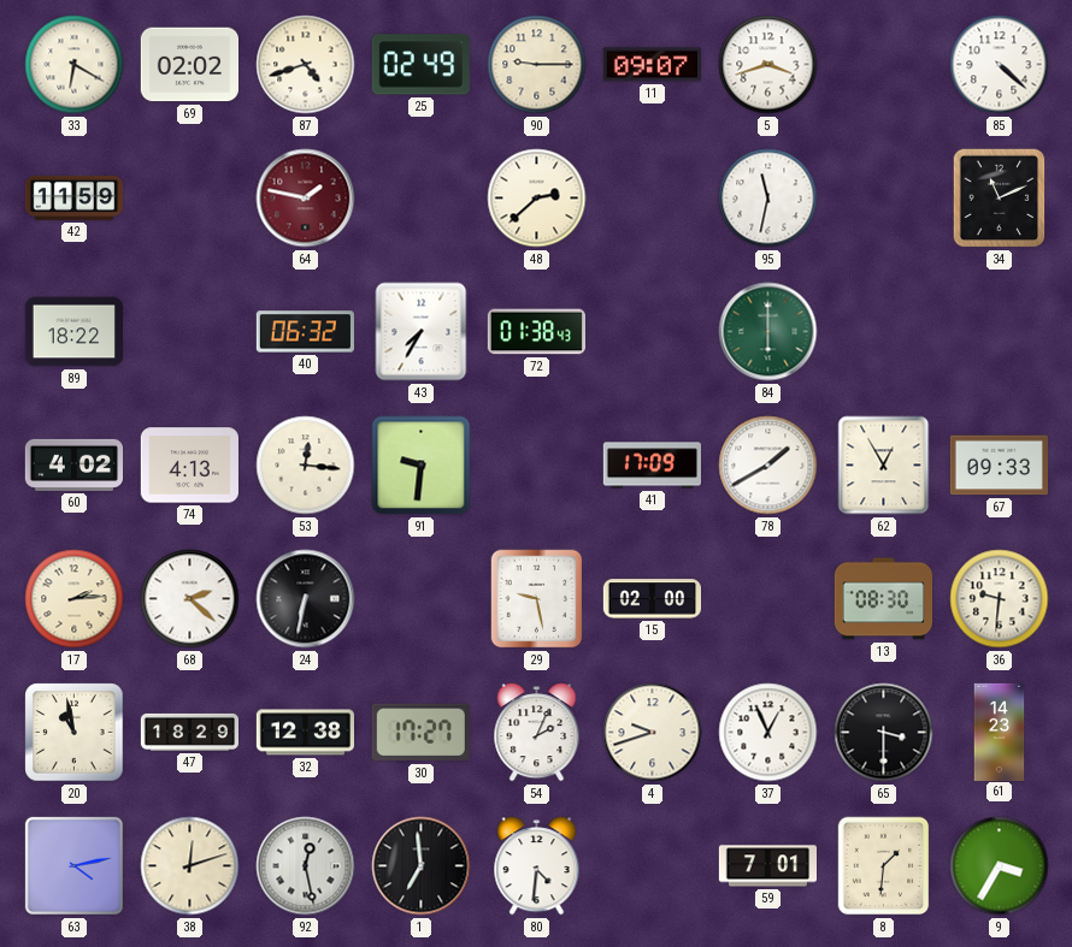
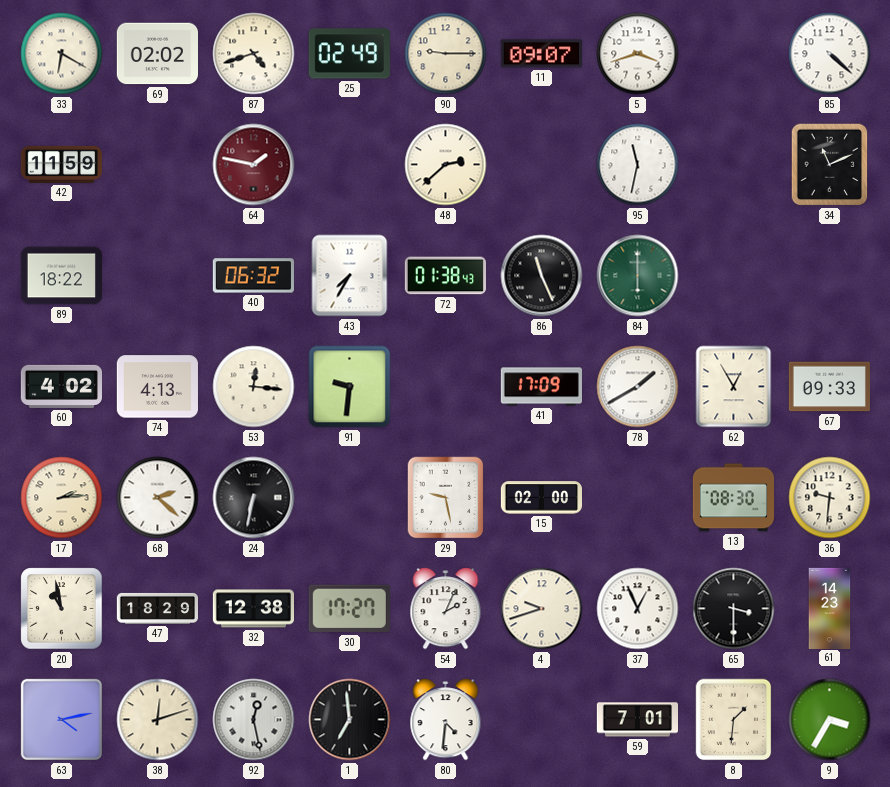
86: none -> 11:26
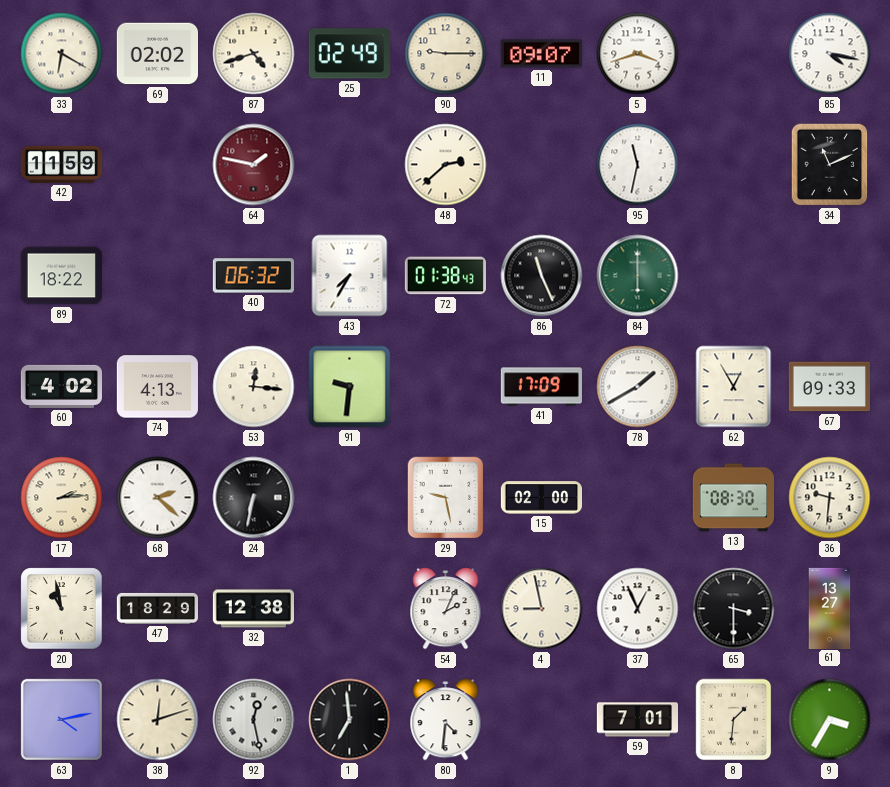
85: 4:22 -> 4:17
30: 17:27 -> none
4: 9:42 -> 8:58
61: 14:23 -> 13:27
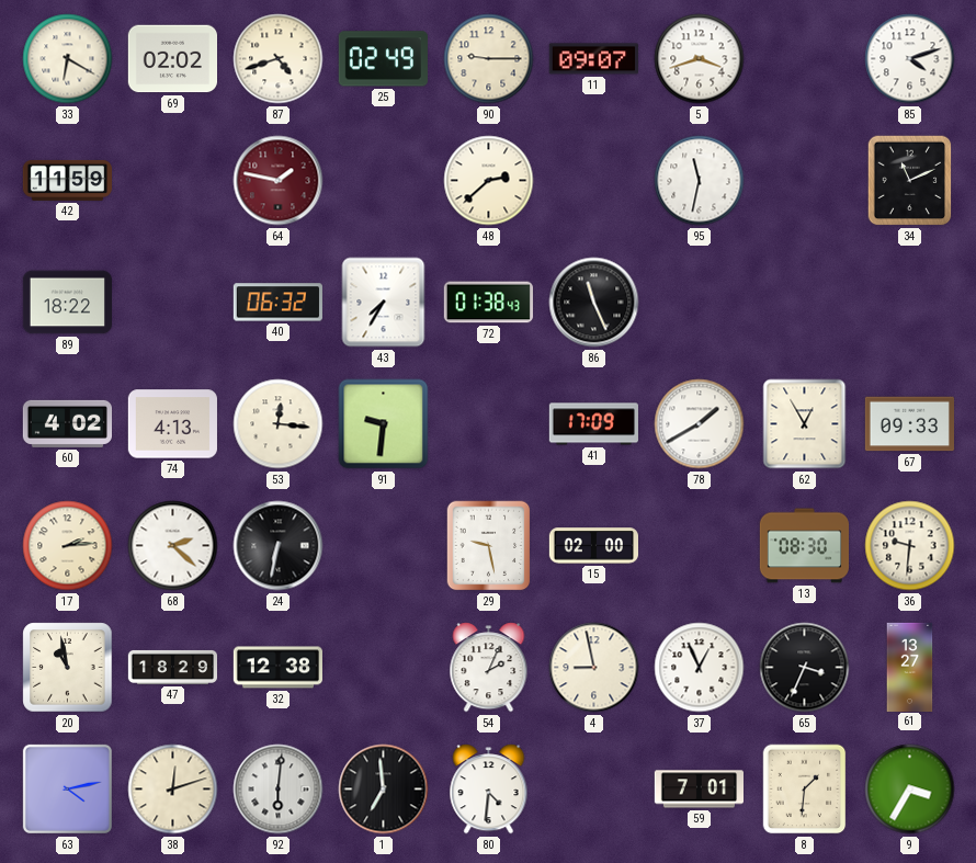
85: 4:17 -> 4:12
84: 6:00 -> none
65: 3:30 -> 3:34
92: 12:28 -> 6:01
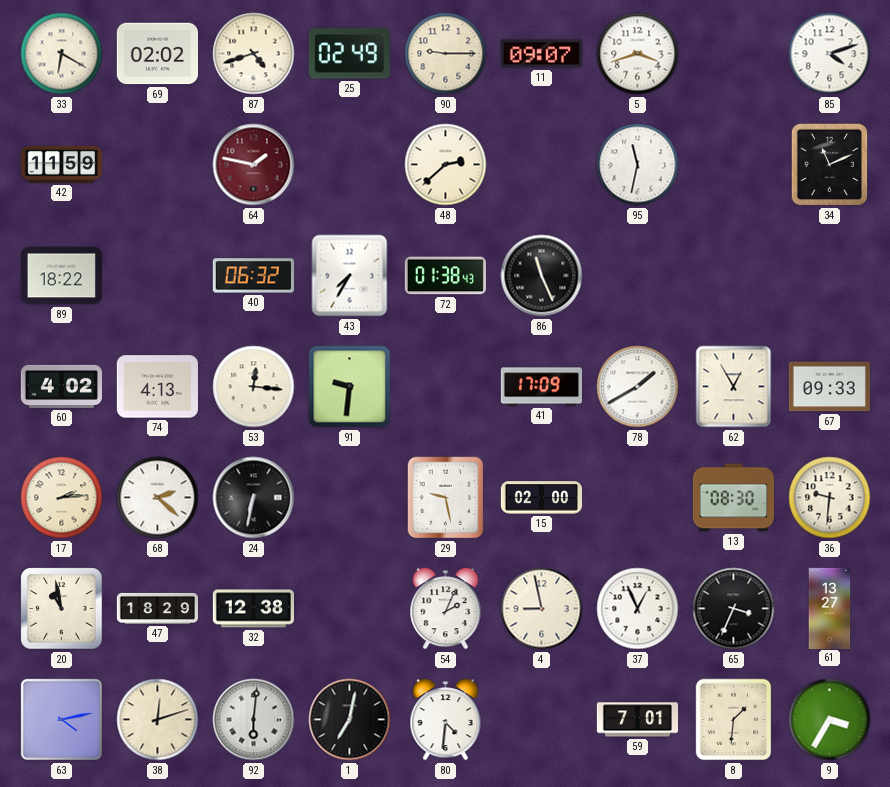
1: 6:59 -> 7:02
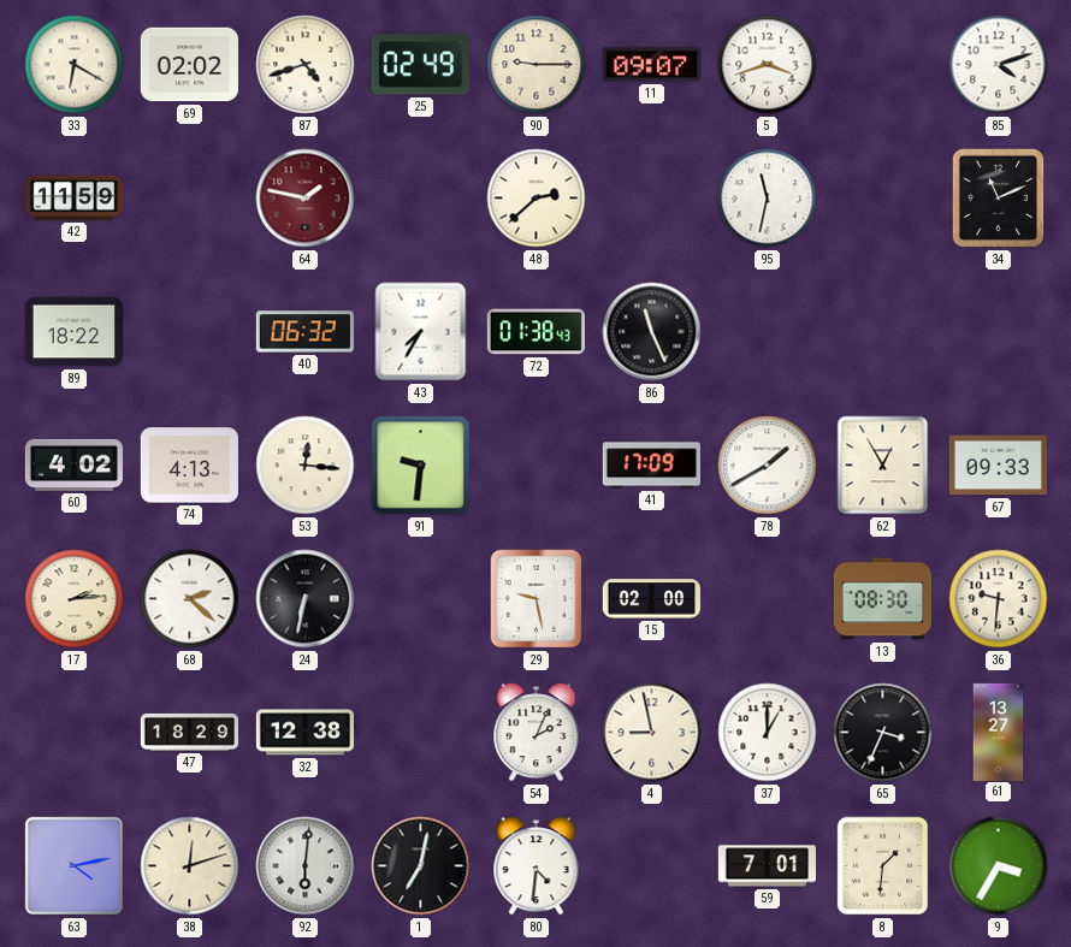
20: 10:58 -> none
37: 12:56 -> 1:00
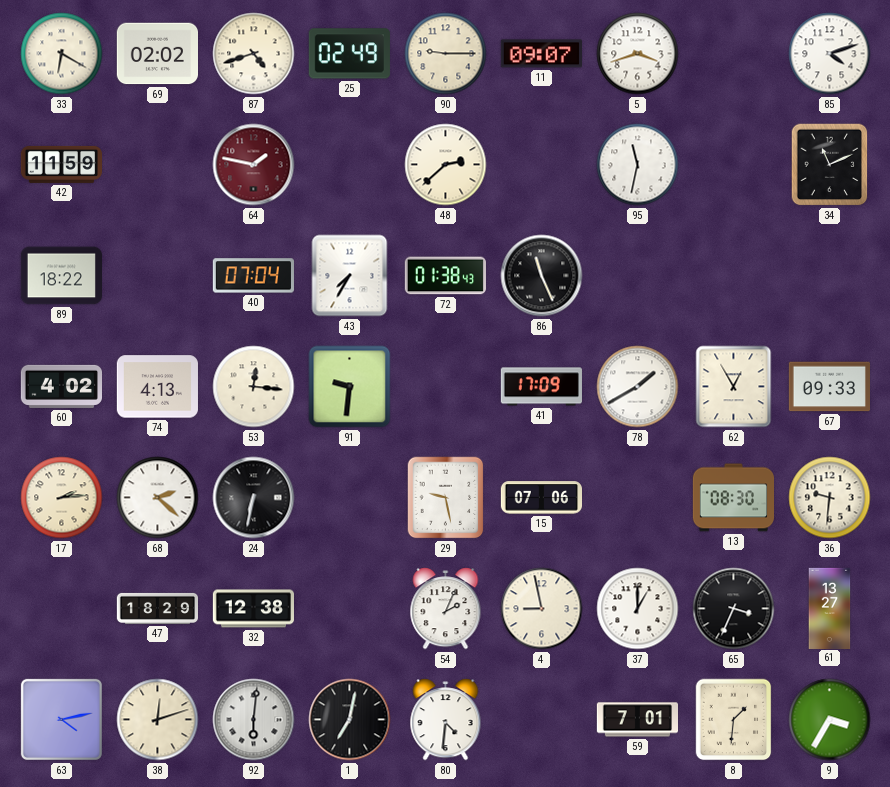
40: 06:32 -> 07:04
15: 02:00 -> 07:06
